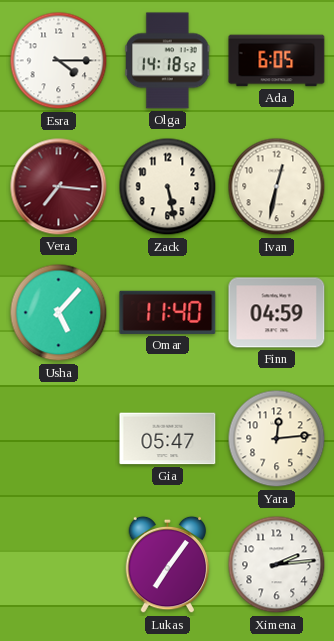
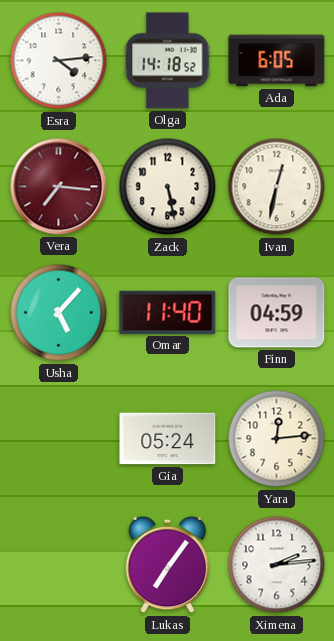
Esra: 4:15 -> 4:14
Gia: 05:47 -> 05:24
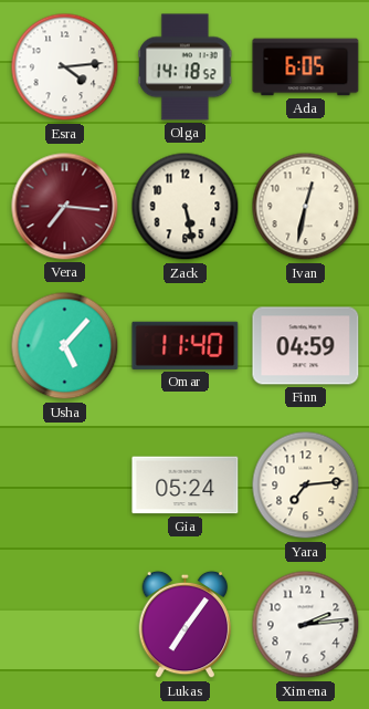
Yara: 12:14 -> 7:14
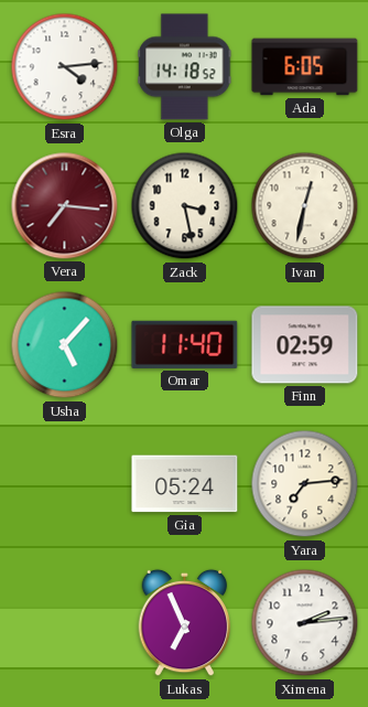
Zack: 5:28 -> 3:28
Finn: 04:59 -> 02:59
Lukas: 7:06 -> 6:56
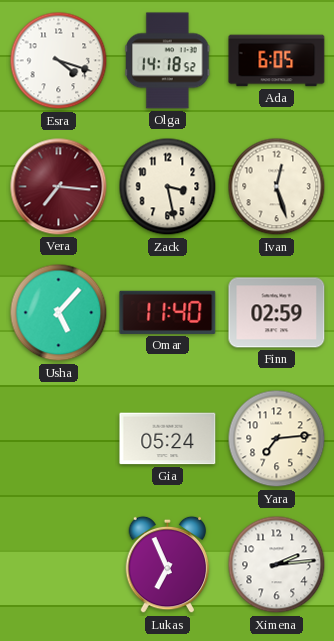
Esra: 4:14 -> 4:18
Ivan: 12:32 -> 12:27
